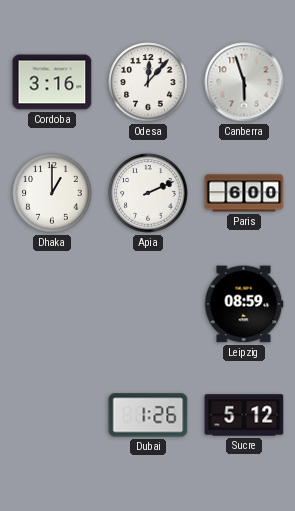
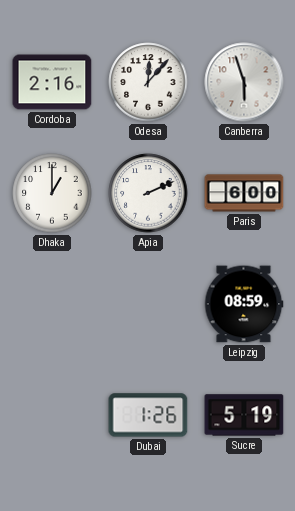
Cordoba: 3:16 -> 2:16
Sucre: 5:12 -> 5:19
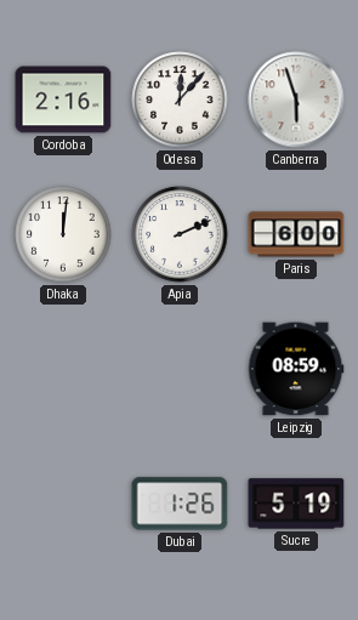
Dhaka: 1:00 -> 12:01
